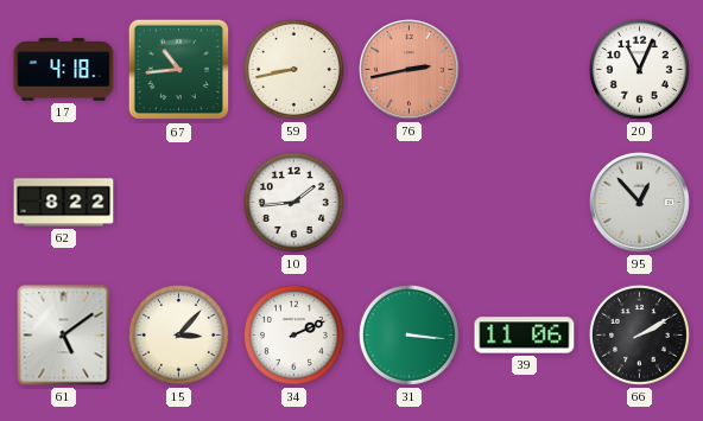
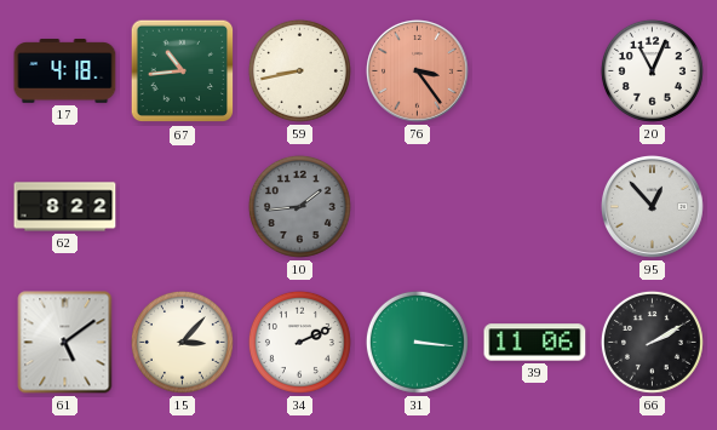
76: 2:43 -> 3:24
10 dial: white -> grey
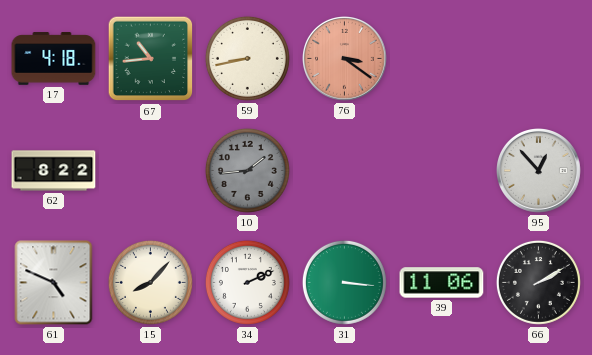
76: 3:24 -> 3:21
20: 11:04 -> none
61: 5:09 -> 4:49
15: 3:07 -> 8:07
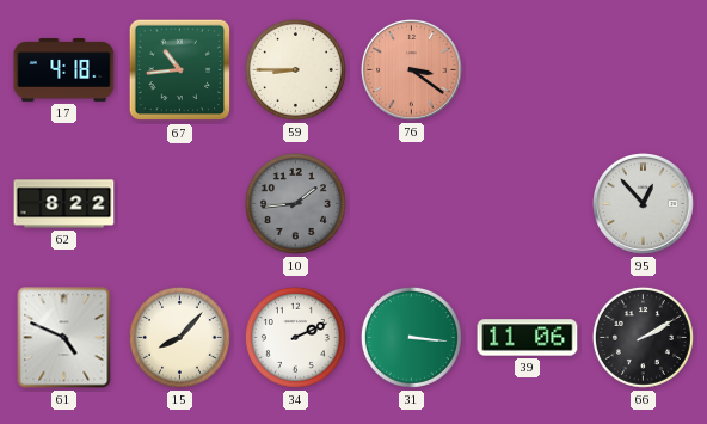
59: 8:43 -> 8:45
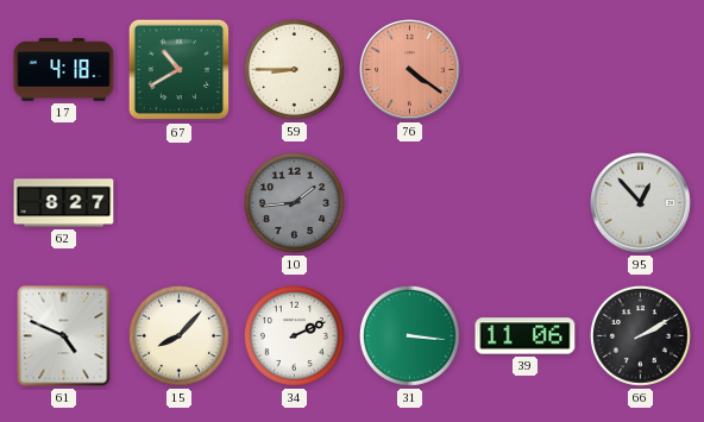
67: 10:44 -> 10:40
76: 3:21 -> 4:21
62: 8:22 -> 8:27
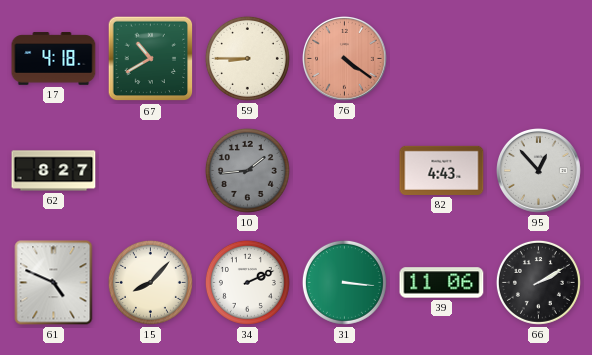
82: none -> 4:43
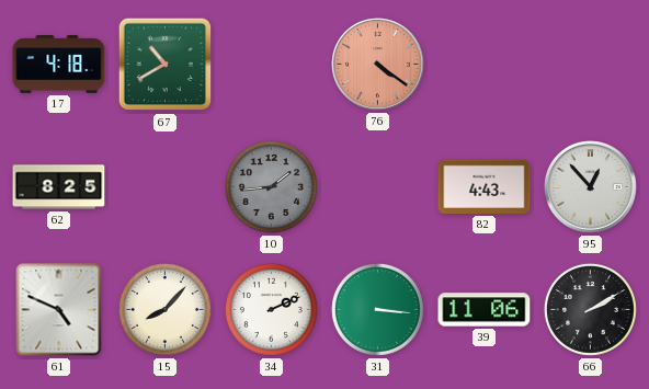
59: 8:45 -> none
62: 8:27 -> 8:25
